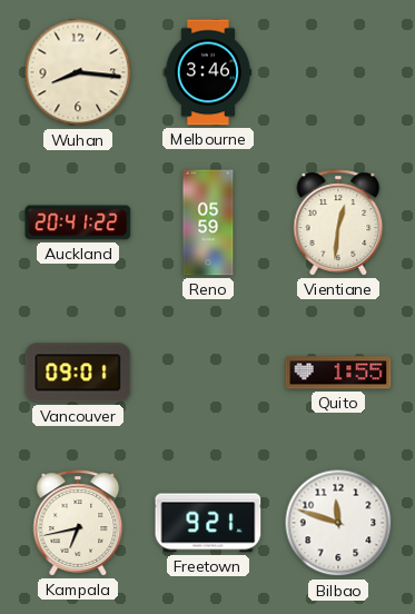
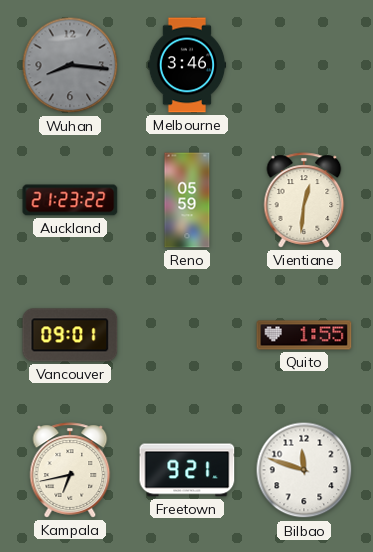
Wuhan dial: cream -> grey
Auckland: 20:41 -> 21:23
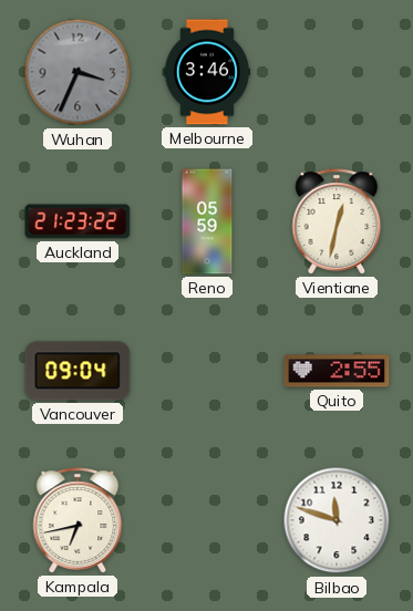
Wuhan: 8:16 -> 3:34
Vientiane: 12:31 -> 12:32
Vancouver: 09:01 -> 09:04
Quito: 1:55 -> 2:55
Freetown: 9:21 -> none
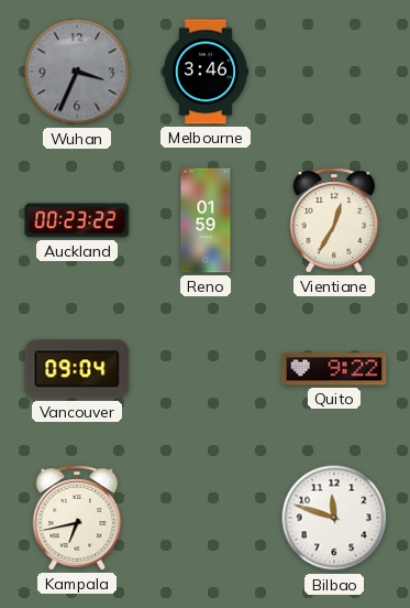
Auckland: 21:23 -> 00:23
Reno: 05:59 -> 01:59
Vientiane: 12:32 -> 12:35
Quito: 2:55 -> 9:22
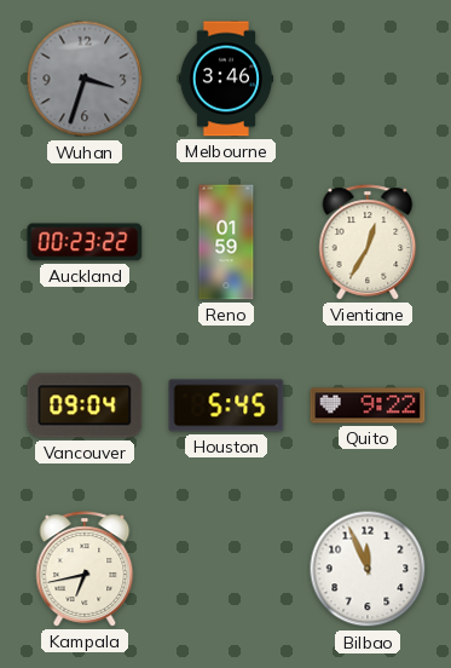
Wuhan: 3:34 -> 3:33
Houston: none -> 5:45
Bilbao: 11:48 -> 11:56
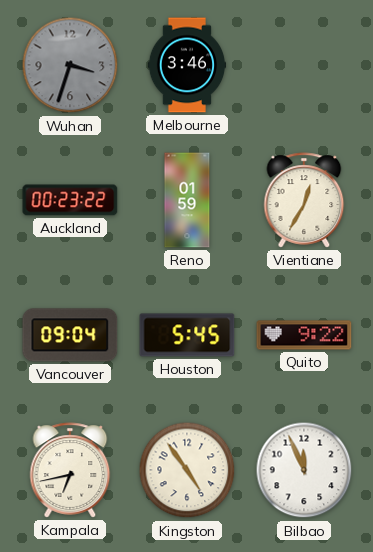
Kingston: none -> 4:54
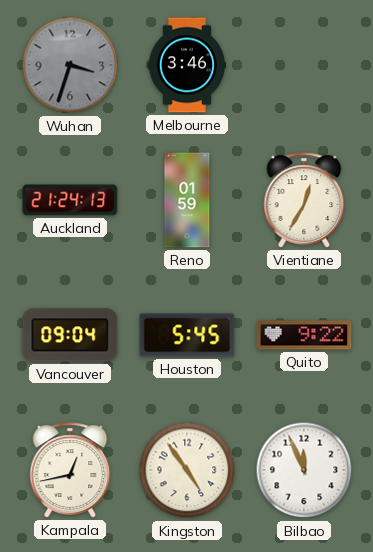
Auckland: 00:23 -> 21:24
Kampala: 6:43 -> 12:43
